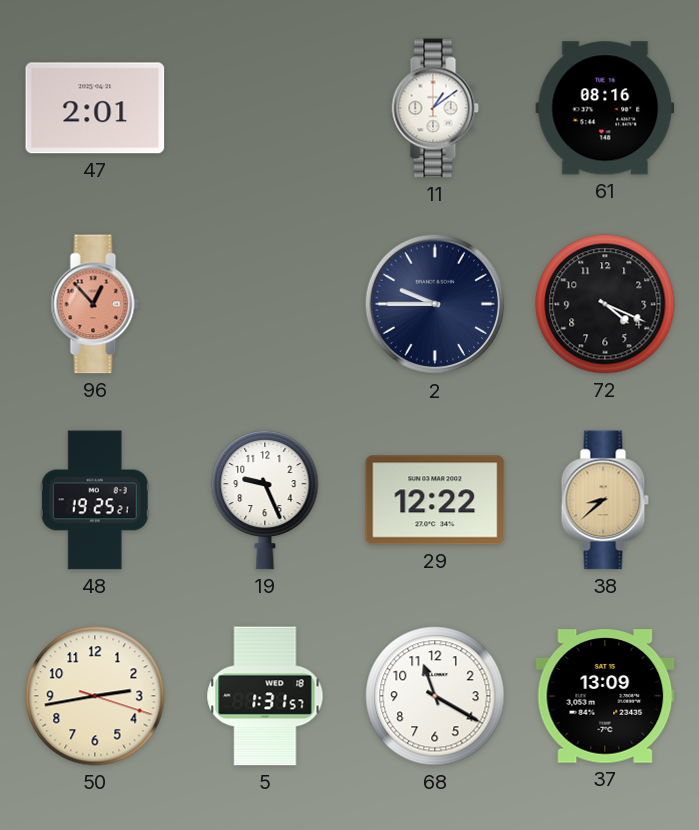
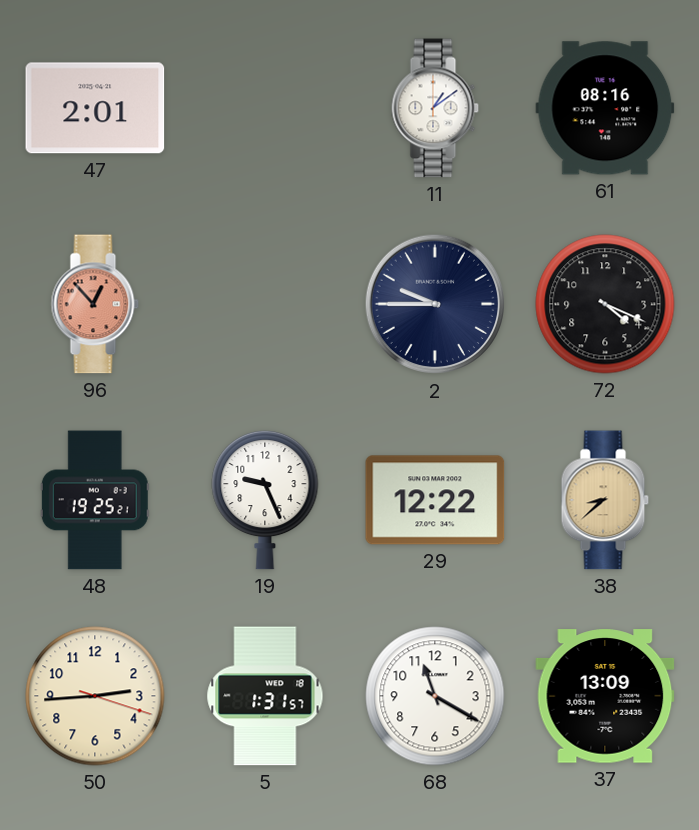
50: 2:43 -> 2:44
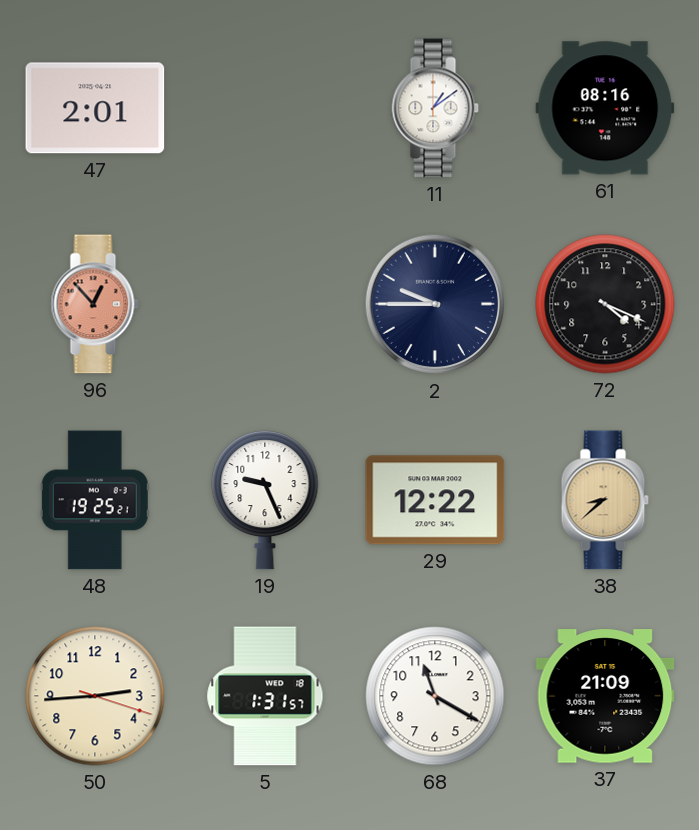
37: 13:09 -> 21:09
